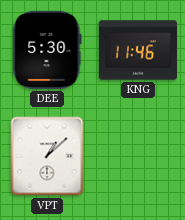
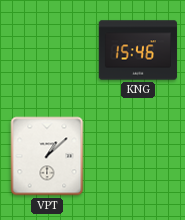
DEE: 5:30 -> none
KNG: 11:46 -> 15:46
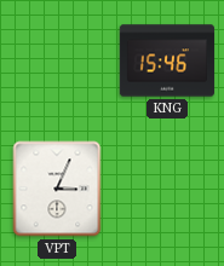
VPT: 1:08 -> 3:04
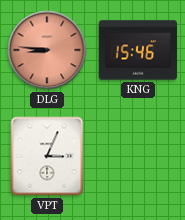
DLG: none -> 8:46
